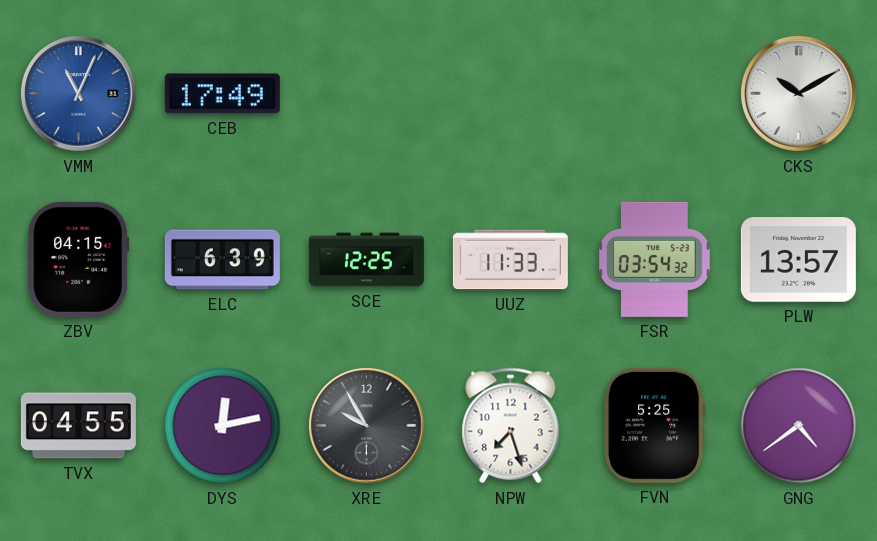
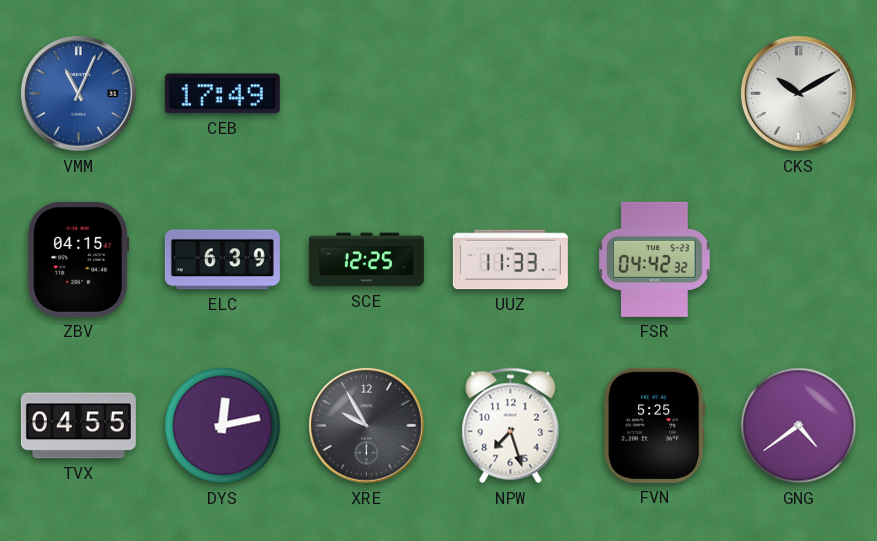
FSR: 03:54 -> 04:42
PLW: 13:57 -> none
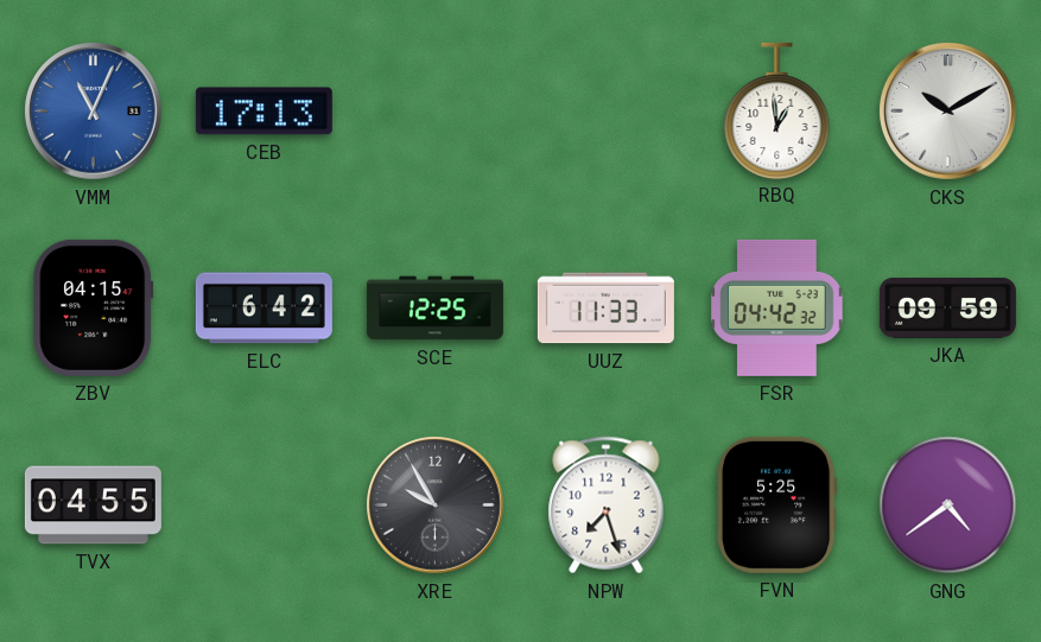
CEB: 17:49 -> 17:13
RBQ: none -> 12:59
ELC: 6:39 -> 6:42
JKA: none -> 09:59
DYS: 12:13 -> none
